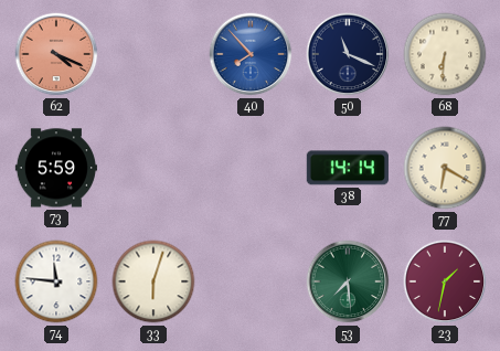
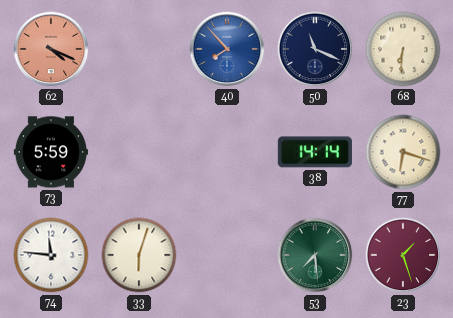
77: 6:20 -> 6:18
23: 1:32 -> 1:27
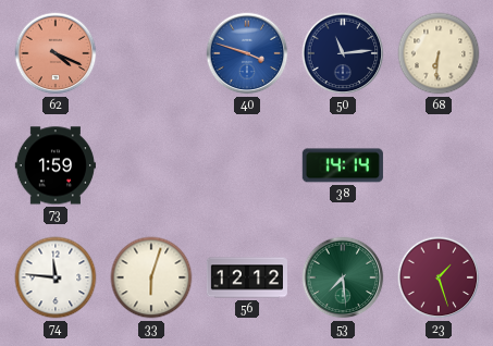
40: 7:53 -> 3:48
50: 11:19 -> 11:14
73: 5:59 -> 1:59
77: 6:18 -> none
56: none -> 12:12
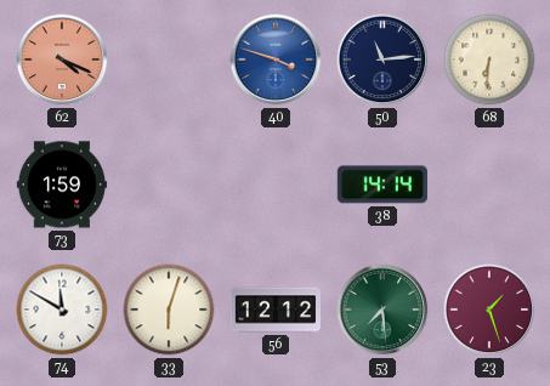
74: 11:46 -> 11:50
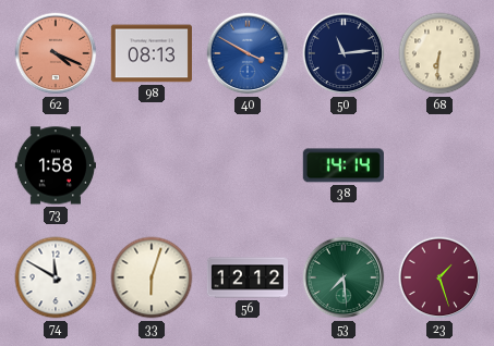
98: none -> 08:13
40: 3:48 -> 3:50
73: 1:59 -> 1:58
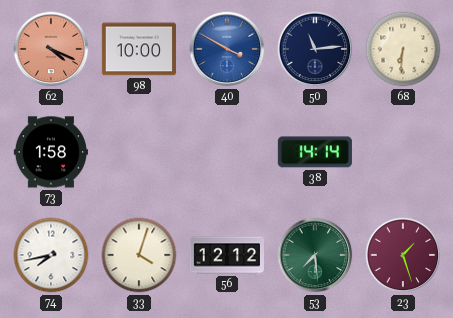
98: 08:13 -> 10:00
74: 11:50 -> 7:43
33: 6:03 -> 4:03
